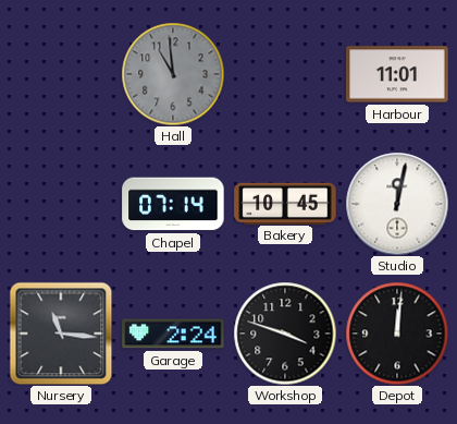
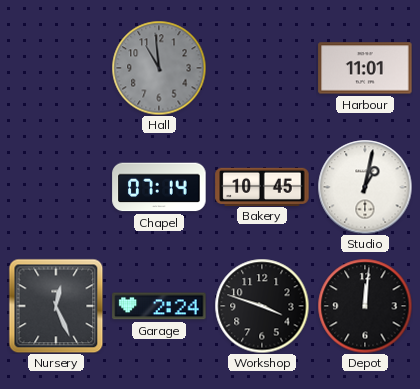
Studio: 12:02 -> 1:02
Nursery: 11:16 -> 12:26
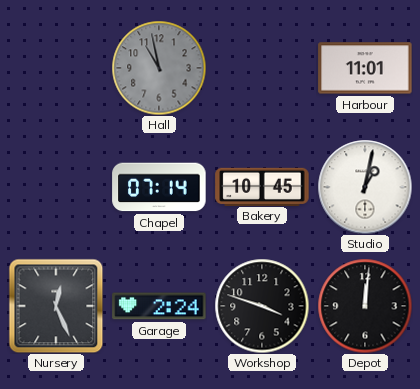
Hall: 10:59 -> 10:58
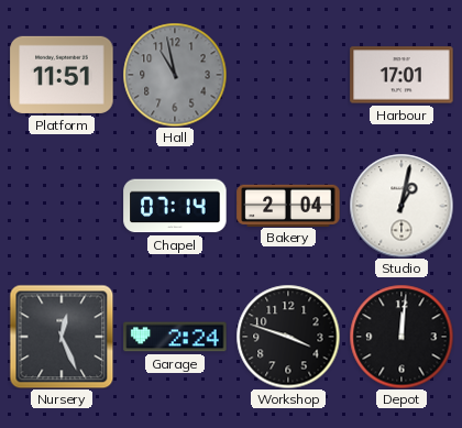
Platform: none -> 11:51
Harbour: 11:01 -> 17:01
Bakery: 10:45 -> 2:04
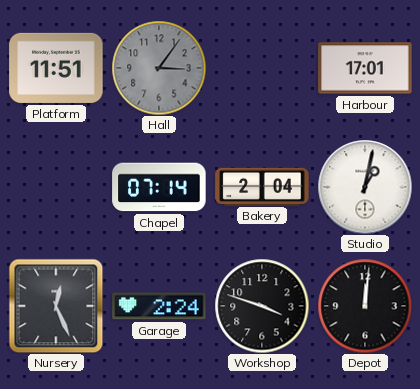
Hall: 10:58 -> 3:06
